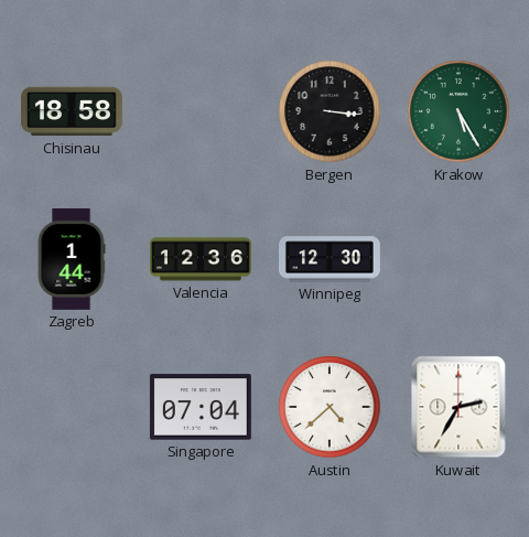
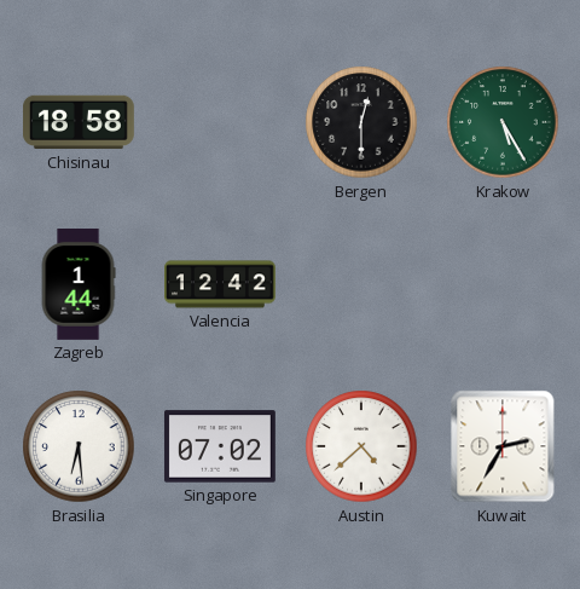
Bergen: 3:16 -> 12:30
Valencia: 12:36 -> 12:42
Winnipeg: 12:30 -> none
Brasilia: none -> 6:29
Singapore: 07:04 -> 07:02
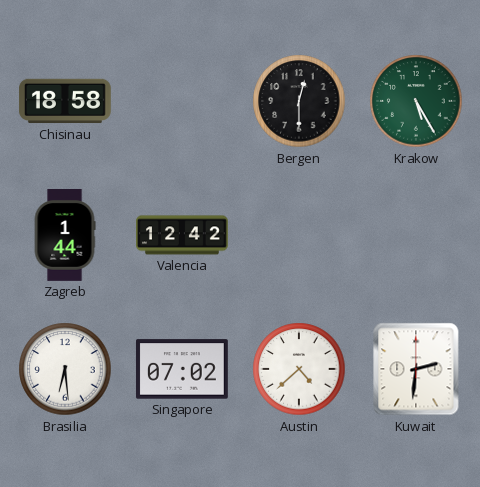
Kuwait: 2:35 -> 2:31
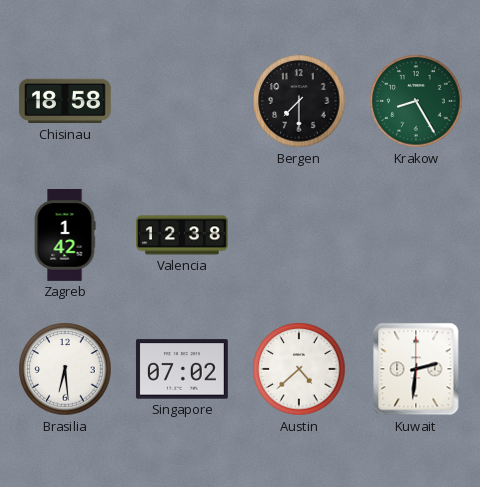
Bergen: 12:30 -> 7:30
Krakow: 5:25 -> 8:25
Zagreb: 1:44 -> 1:42
Valencia: 12:42 -> 12:38
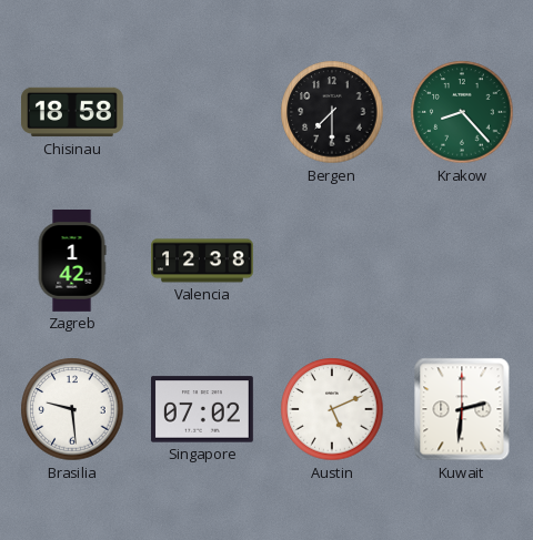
Krakow: 8:25 -> 8:23
Brasilia: 6:29 -> 9:29
Austin: 4:38 -> 5:11
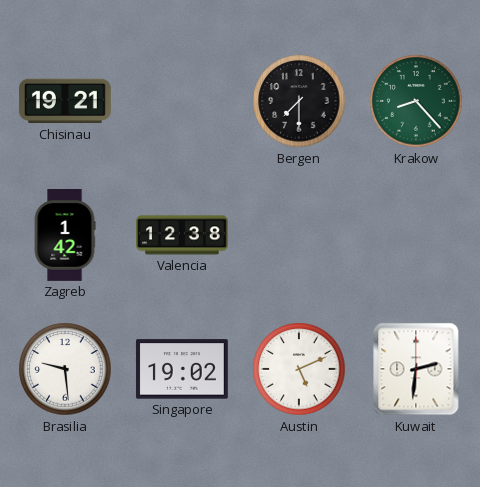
Chisinau: 18:58 -> 19:21
Singapore: 07:02 -> 19:02
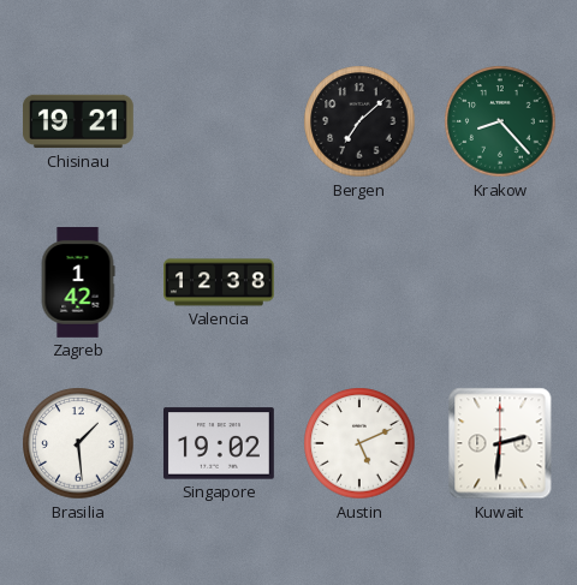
Bergen: 7:30 -> 7:08
Brasilia: 9:29 -> 1:29
